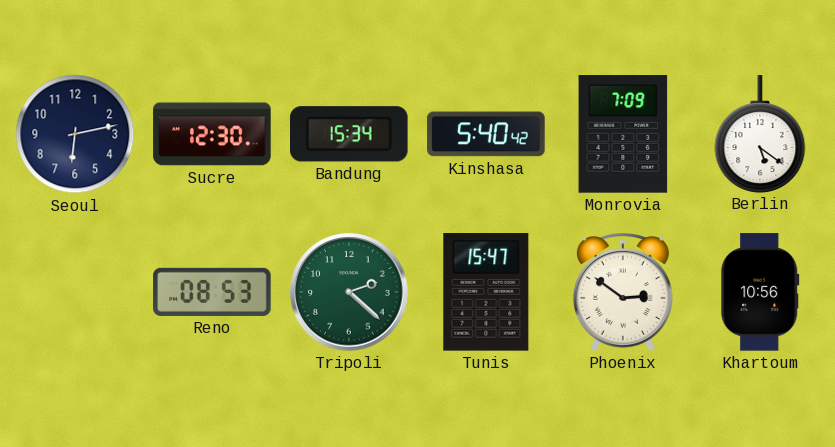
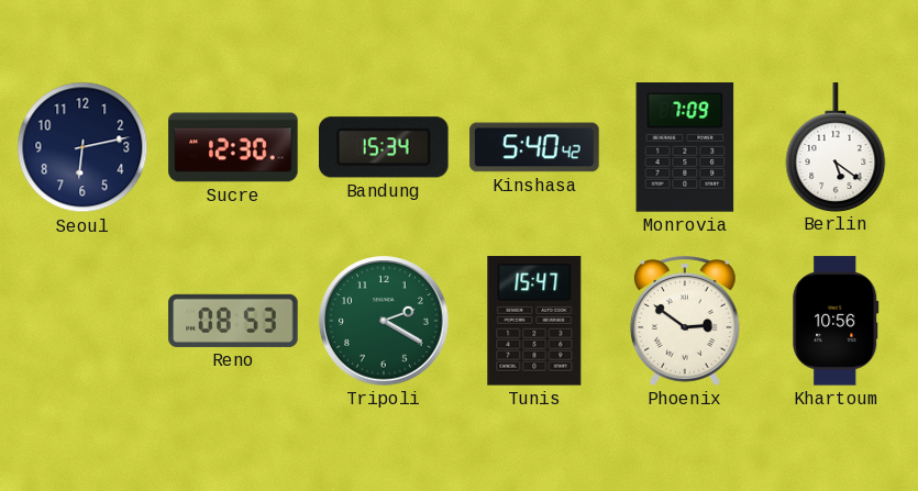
Tripoli: 2:22 -> 2:20
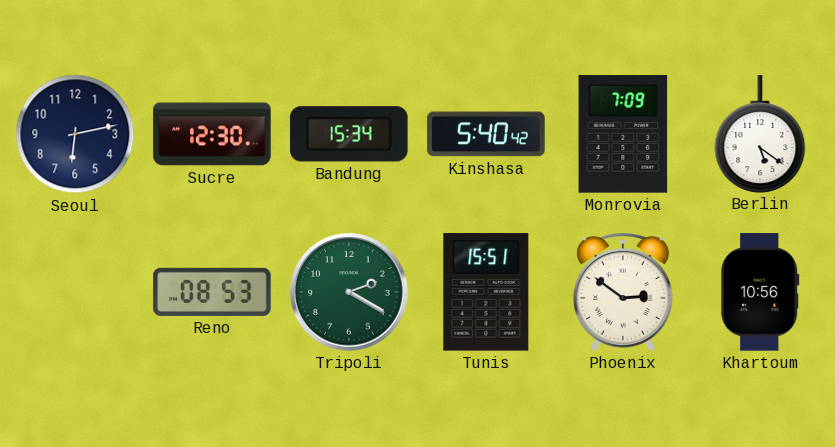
Tunis: 15:47 -> 15:51
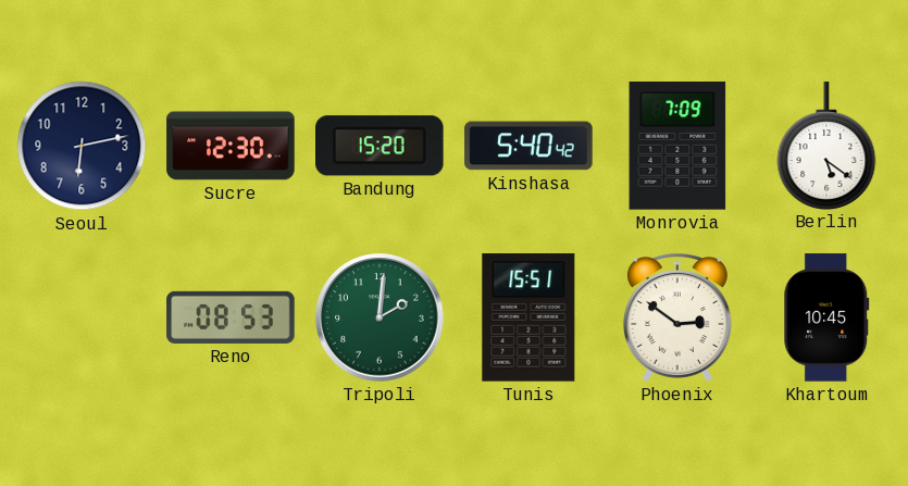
Bandung: 15:34 -> 15:20
Tripoli: 2:20 -> 2:01
Khartoum: 10:56 -> 10:45
